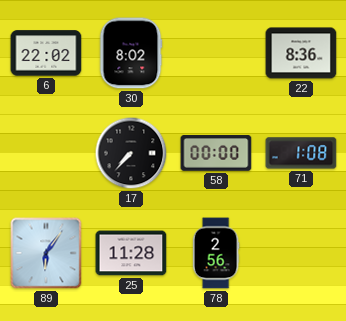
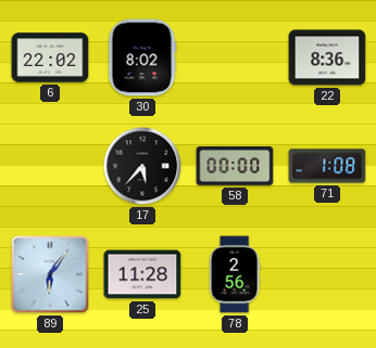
17: 7:37 -> 5:37
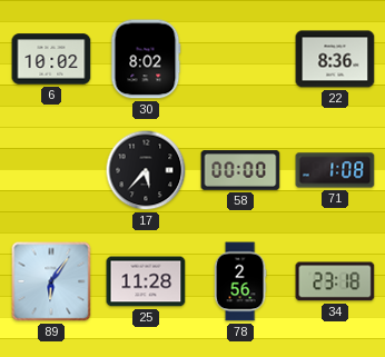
6: 22:02 -> 10:02
34: none -> 23:18
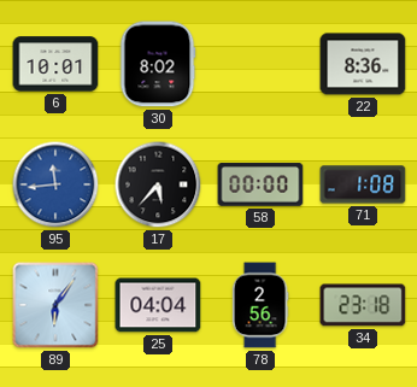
6: 10:02 -> 10:01
95: none -> 11:44
25: 11:28 -> 04:04
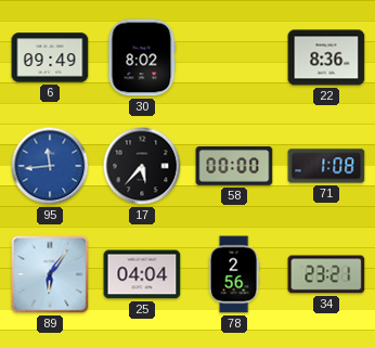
6: 10:01 -> 09:49
34: 23:18 -> 23:21
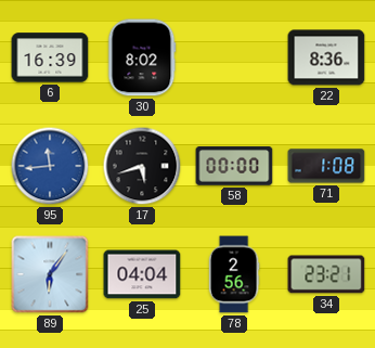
6: 09:49 -> 16:39
17: 5:37 -> 5:42
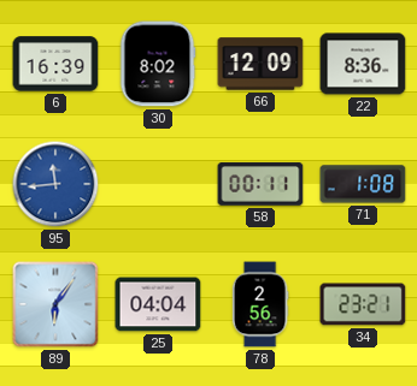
66: none -> 12:09
17: 5:42 -> none
58: 00:00 -> 00:11
